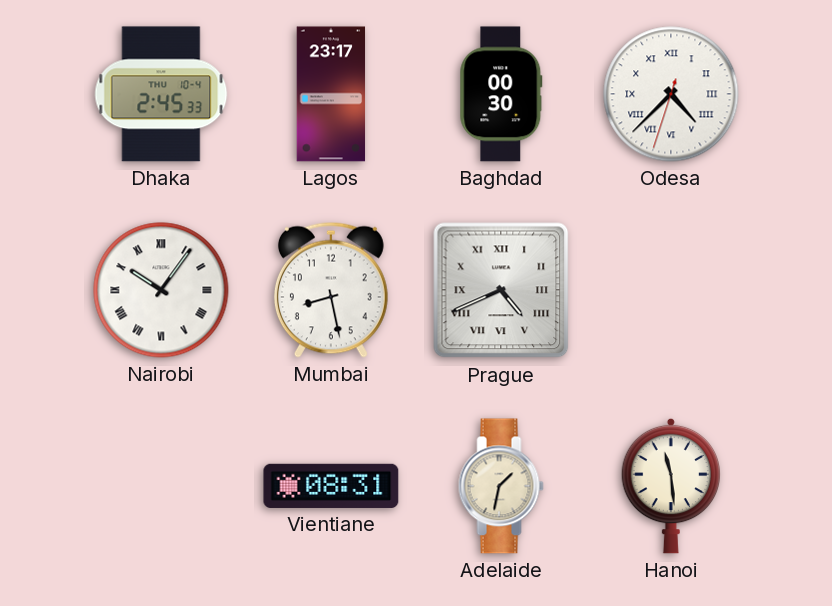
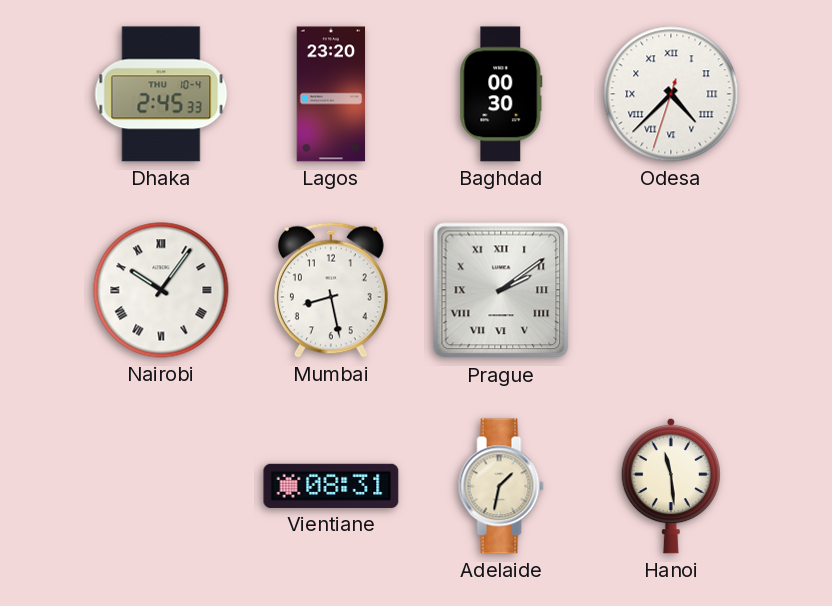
Lagos: 23:17 -> 23:20
Prague: 4:41 -> 2:09
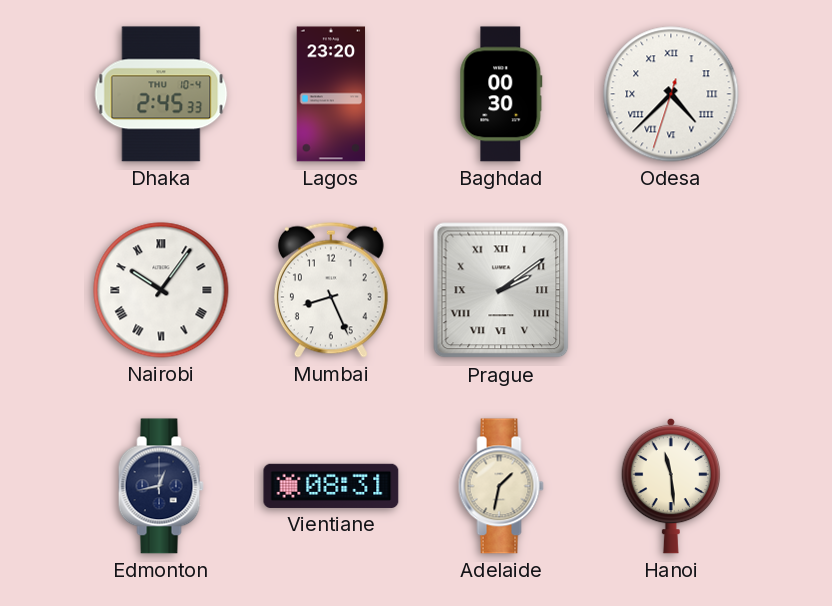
Mumbai: 8:28 -> 8:26
Edmonton: none -> 12:43
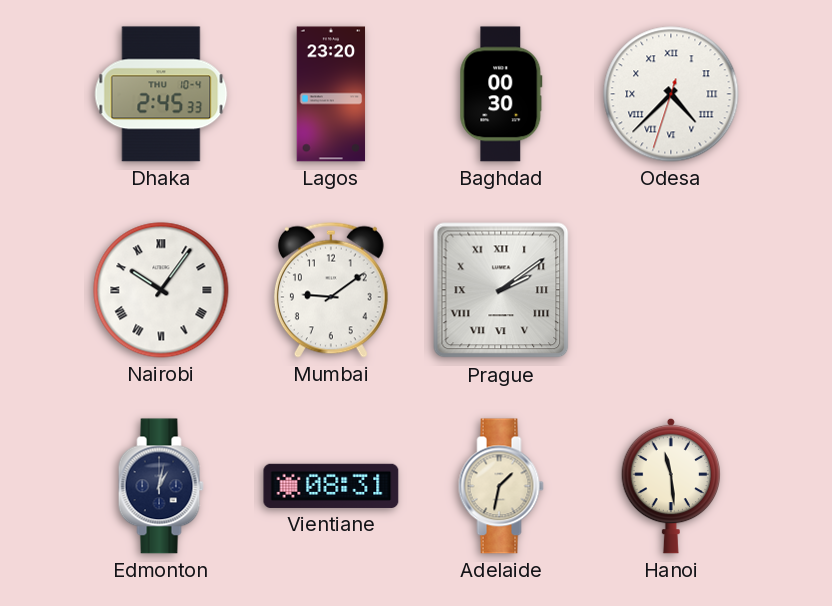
Mumbai: 8:26 -> 9:09
Edmonton: 12:43 -> 1:02
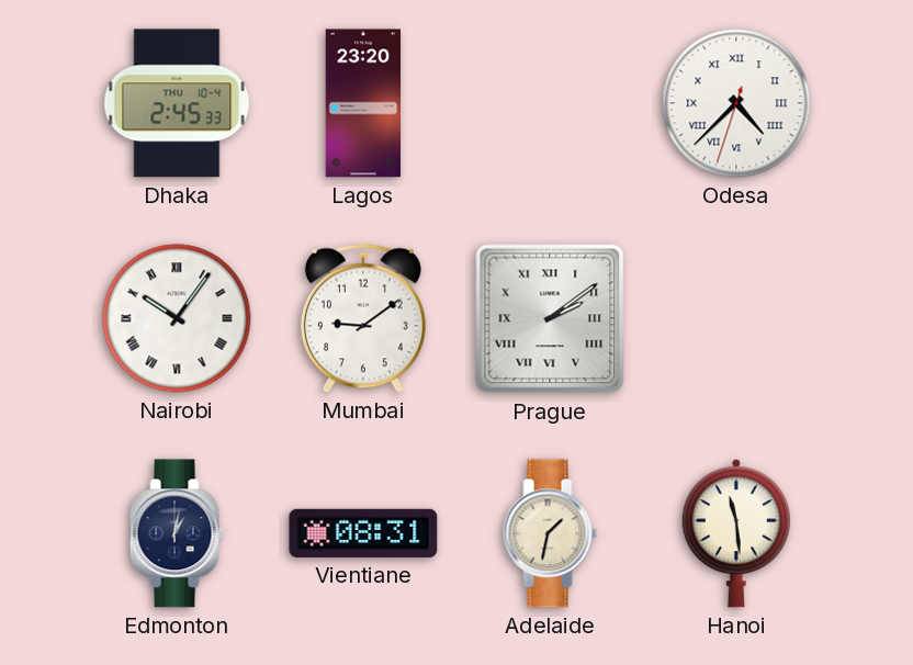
Baghdad: 00:30 -> none
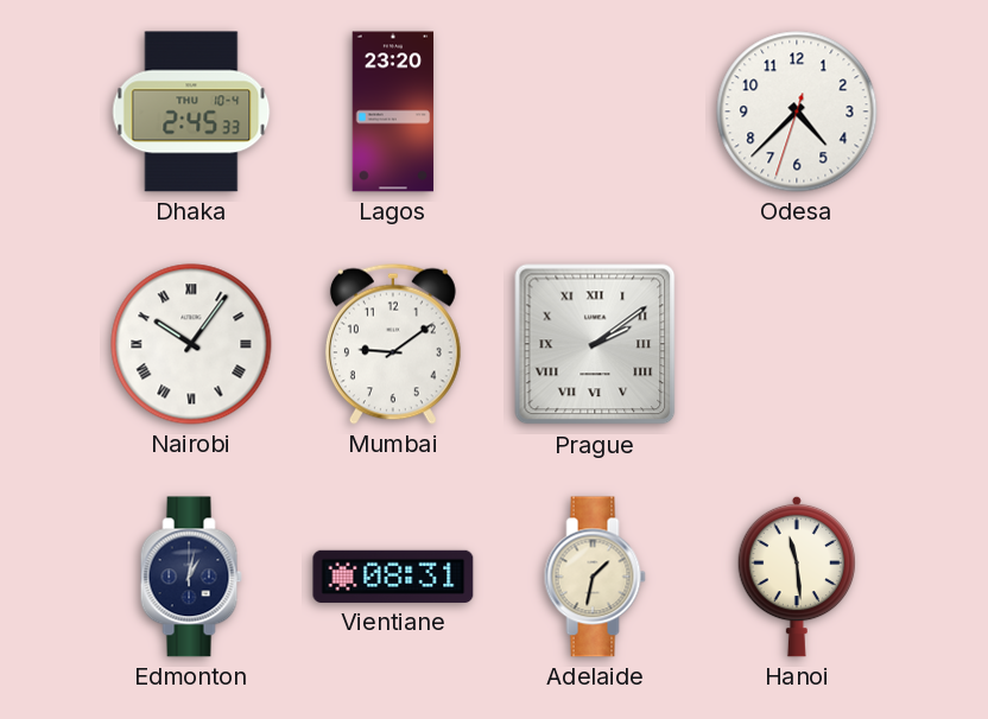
Odesa numerals: Roman -> Arabic
